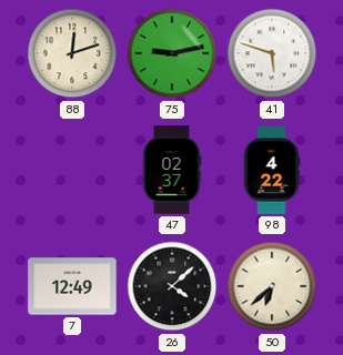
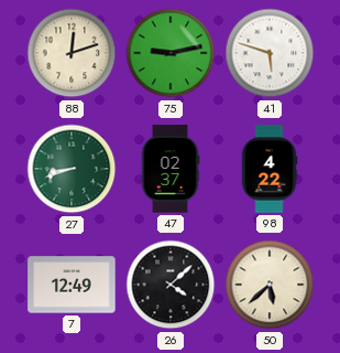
27: none -> 8:42
50: 6:38 -> 5:38
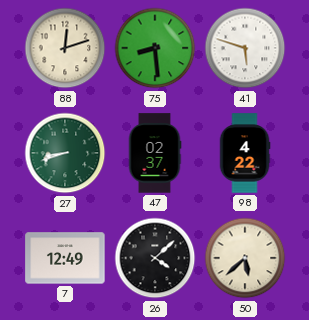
75: 9:13 -> 8:29
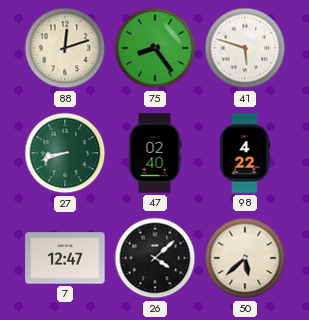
75: 8:29 -> 8:24
47: 02:37 -> 02:40
7: 12:49 -> 12:47
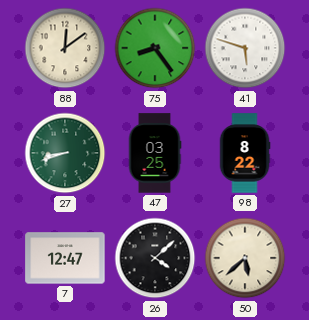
88: 12:12 -> 12:09
47: 02:40 -> 03:25
98: 4:22 -> 8:22
